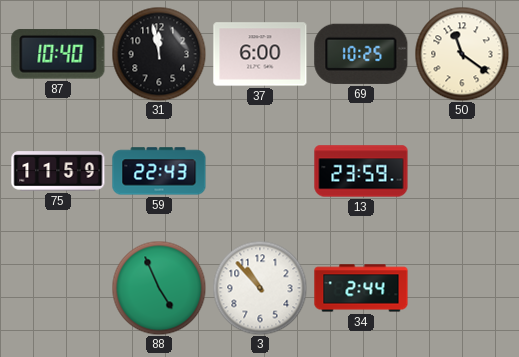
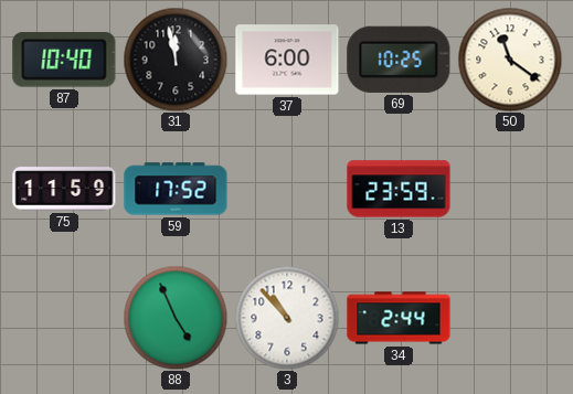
59: 22:43 -> 17:52
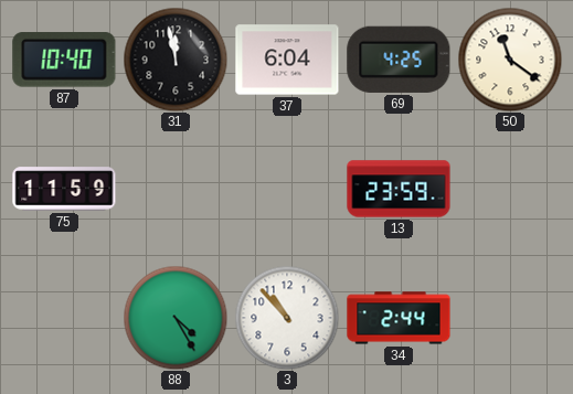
37: 6:00 -> 6:04
69: 10:25 -> 4:25
59: 17:52 -> none
88: 4:56 -> 4:25
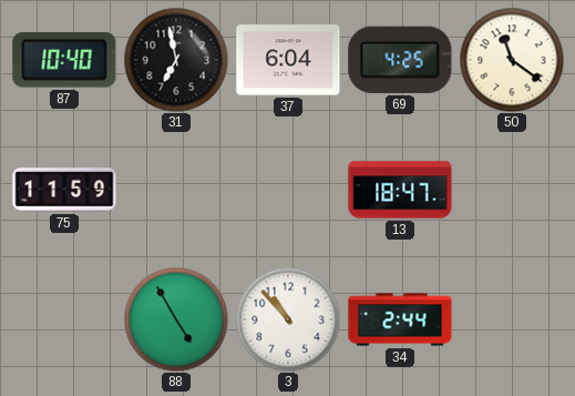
31: 11:58 -> 6:58
13: 23:59 -> 18:47
88: 4:25 -> 4:55
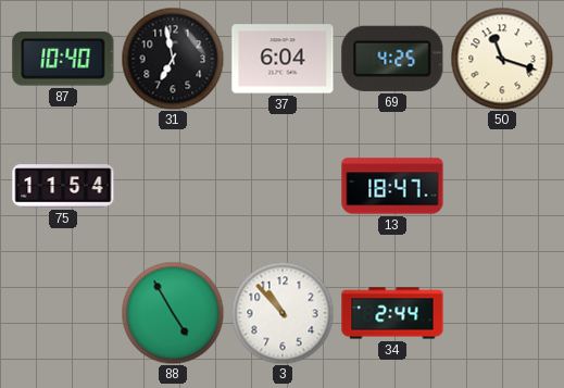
50: 11:21 -> 11:18
75: 11:59 -> 11:54
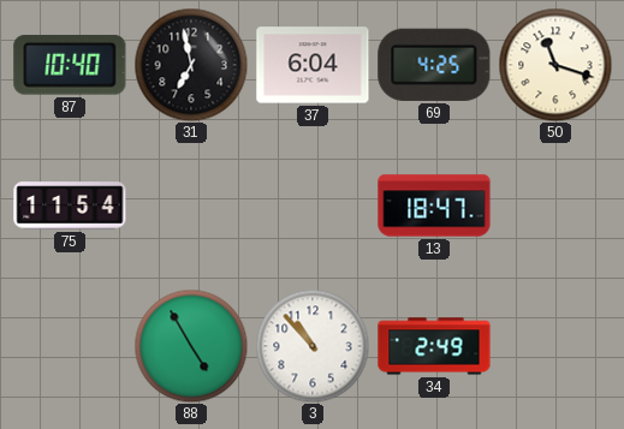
34: 2:44 -> 2:49
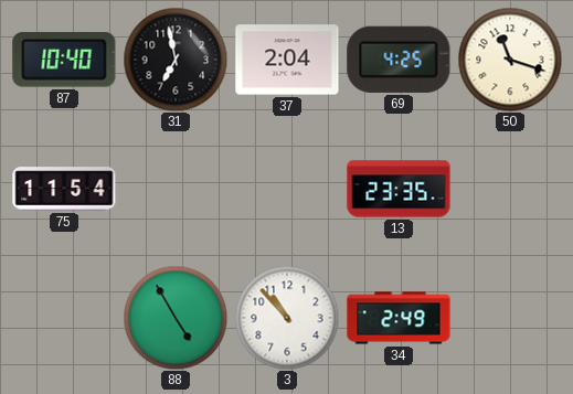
37: 6:04 -> 2:04
13: 18:47 -> 23:35
